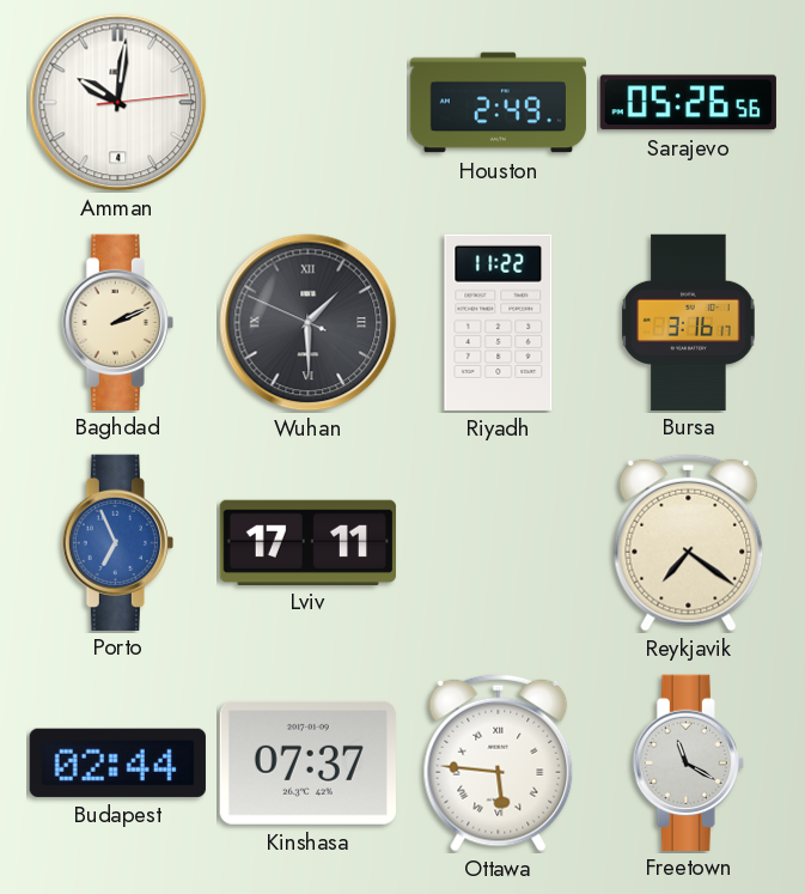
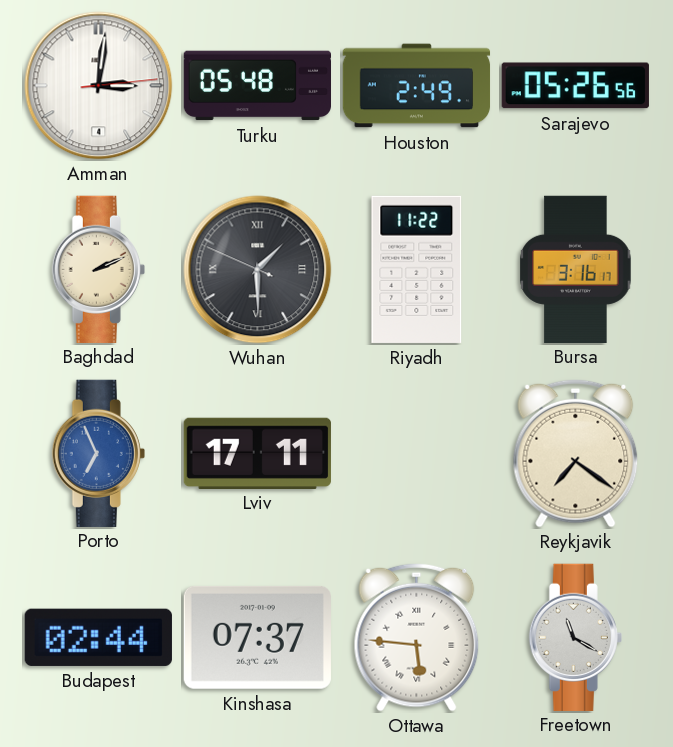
Amman: 10:01 -> 3:01
Turku: none -> 05:48
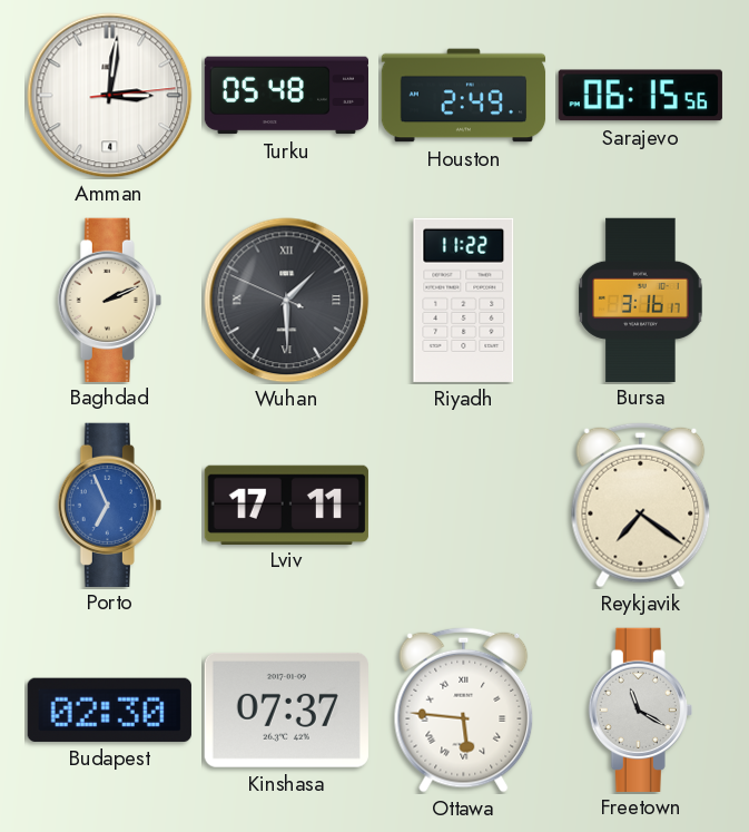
Sarajevo: 05:26 -> 06:15
Budapest: 02:44 -> 02:30
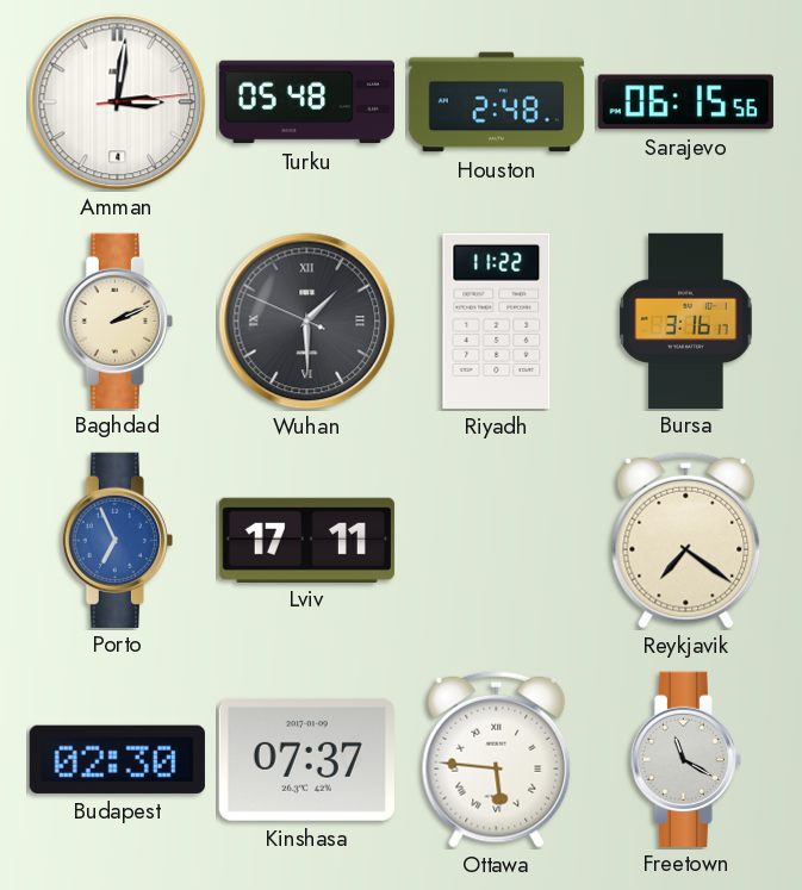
Houston: 2:49 -> 2:48
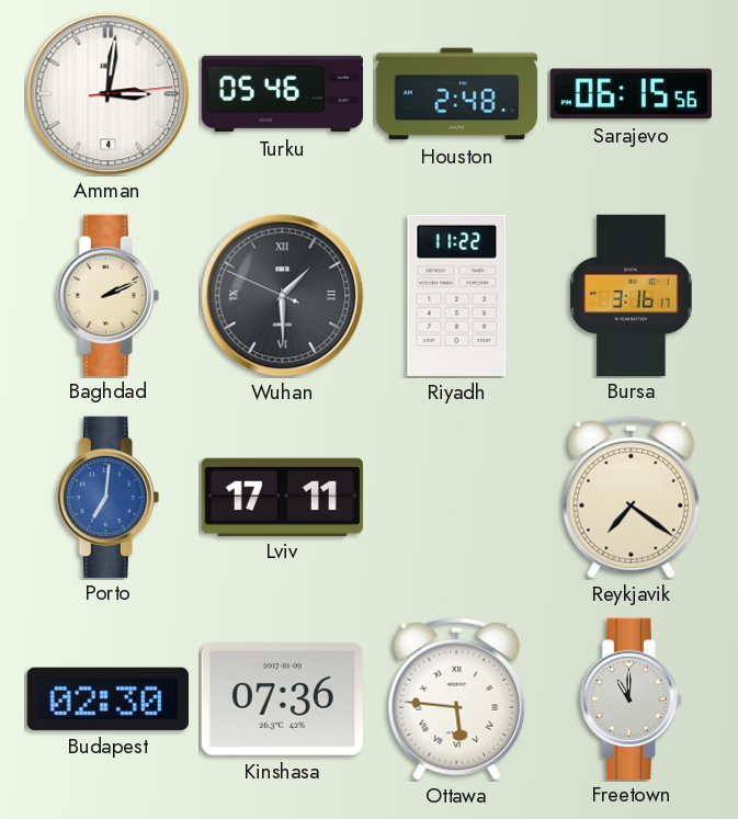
Turku: 05:48 -> 05:46
Porto: 6:56 -> 7:01
Kinshasa: 07:37 -> 07:36
Freetown: 11:20 -> 11:00
